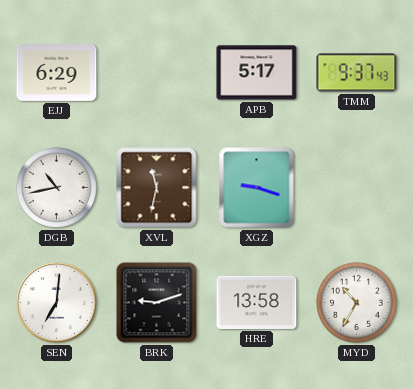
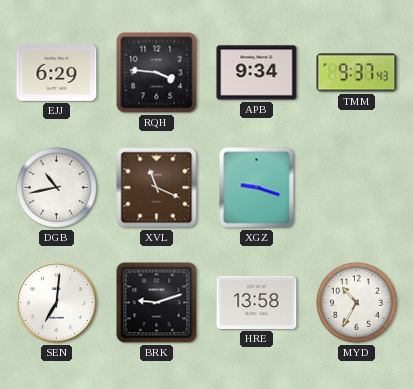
RQH: none -> 3:46
APB: 5:17 -> 9:34
XVL: 11:32 -> 11:19
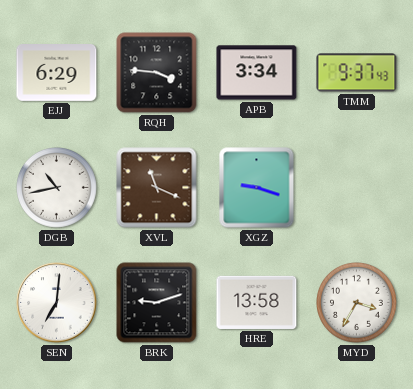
APB: 9:34 -> 3:34
MYD: 10:35 -> 3:35
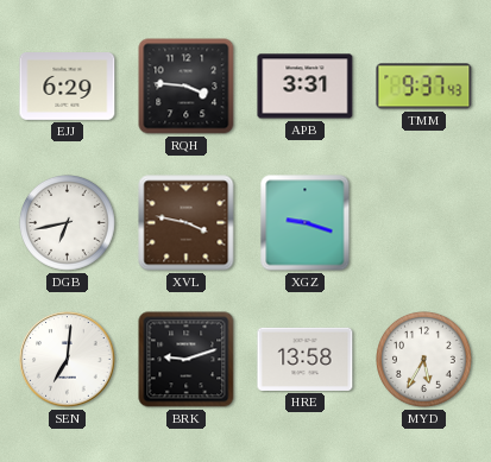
APB: 3:34 -> 3:31
DGB: 10:43 -> 6:43
XVL: 11:19 -> 3:47
MYD: 3:35 -> 5:35
